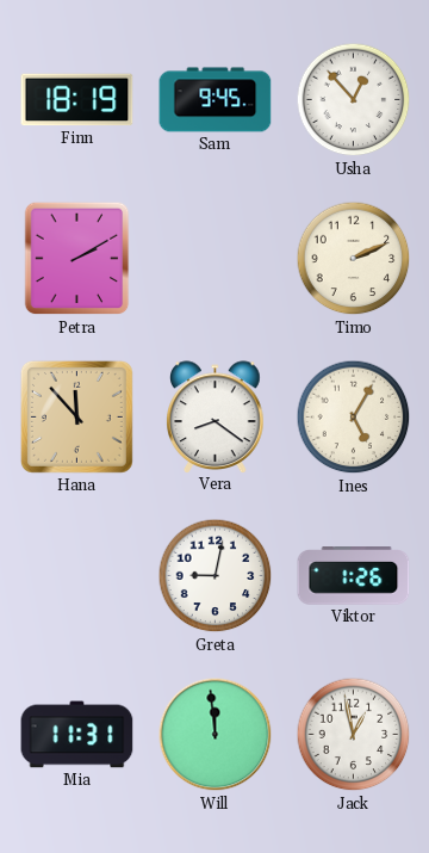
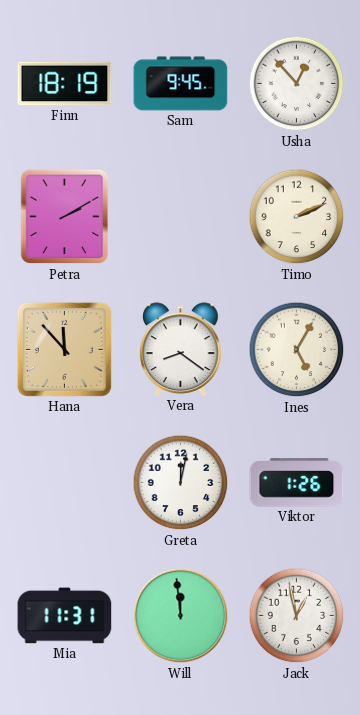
Greta: 9:02 -> 12:02
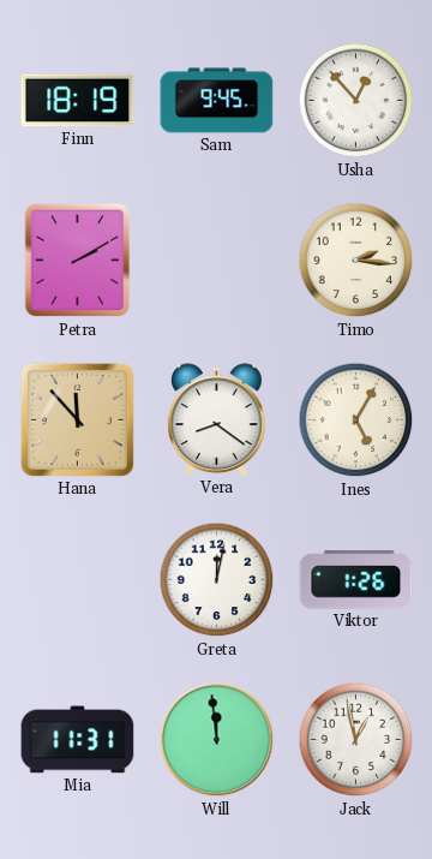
Timo: 2:11 -> 2:16
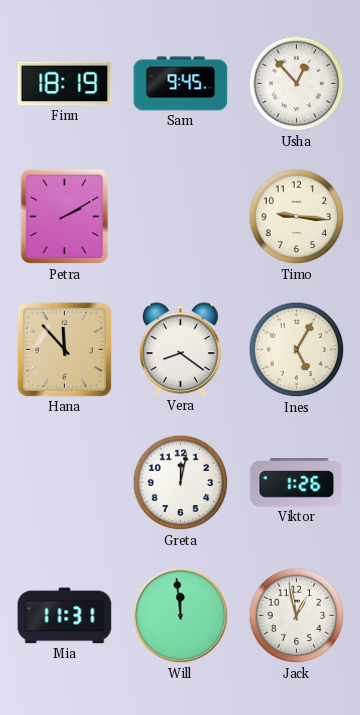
Timo: 2:16 -> 9:16
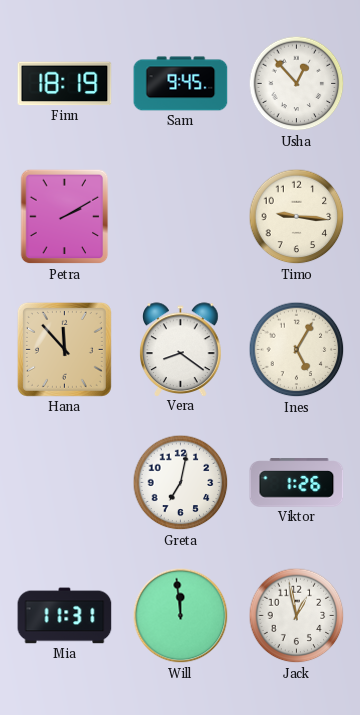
Greta: 12:02 -> 7:02
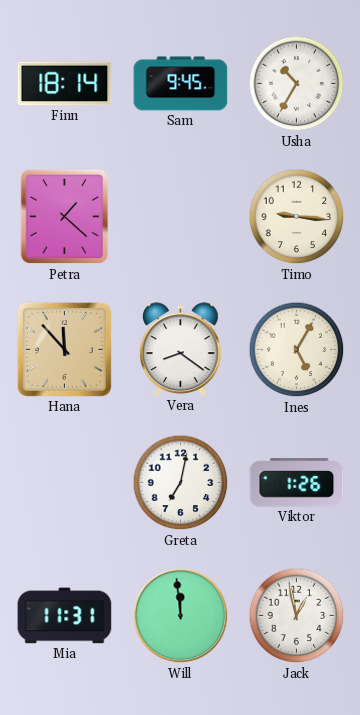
Finn: 18:19 -> 18:14
Usha: 12:53 -> 10:35
Petra: 2:10 -> 1:22
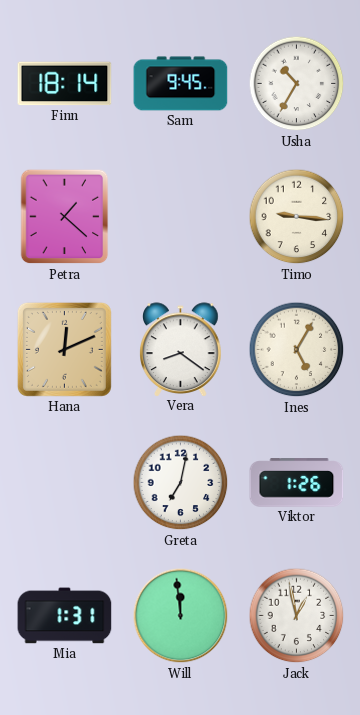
Hana: 11:53 -> 12:11
Mia: 11:31 -> 1:31
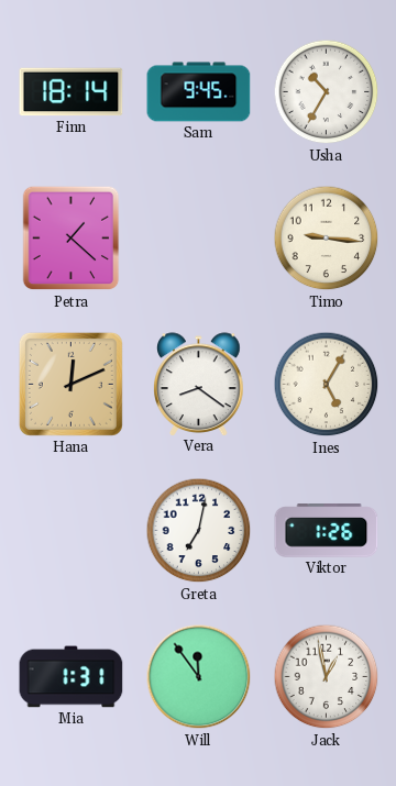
Will: 11:59 -> 11:54
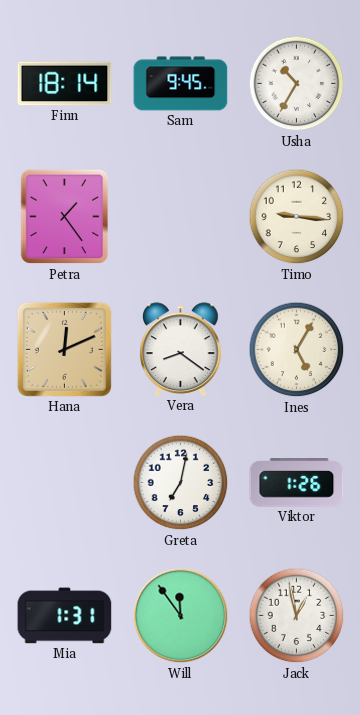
Petra: 1:22 -> 1:24
